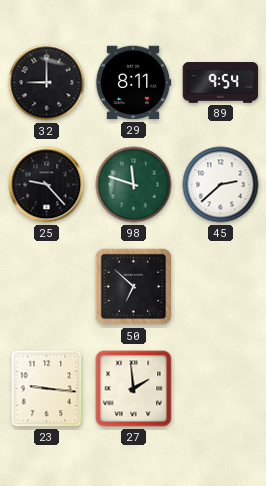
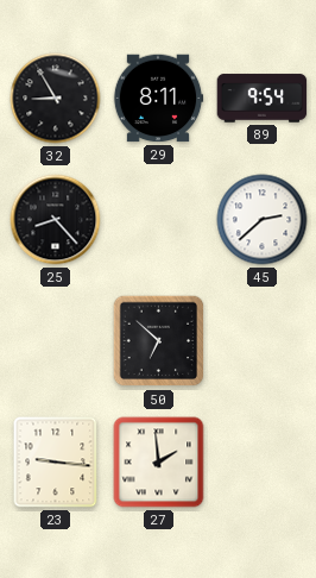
32: 9:00 -> 8:55
25: 9:23 -> 8:23
98: 11:48 -> none
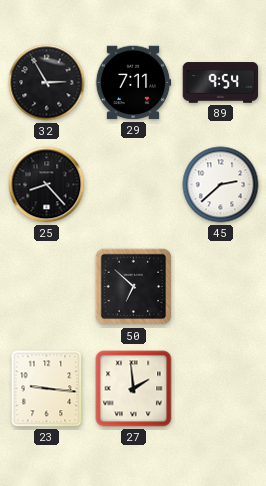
32: 8:55 -> 2:55
29: 8:11 -> 7:11
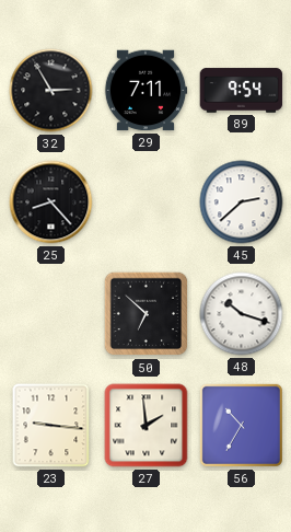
48: none -> 10:18
56: none -> 10:35
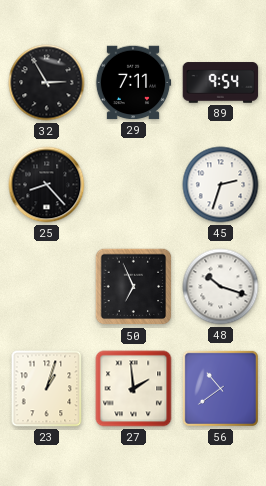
45: 2:38 -> 2:33
50: 6:52 -> 6:56
23: 9:16 -> 1:03
56: 10:35 -> 10:39
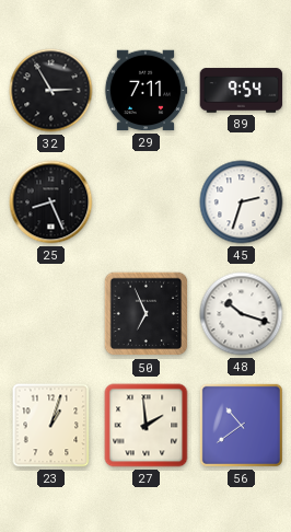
25: 8:23 -> 8:26
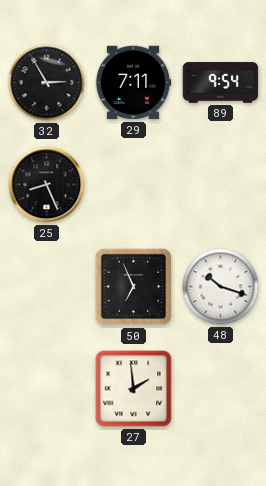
45: 2:33 -> none
23: 1:03 -> none
56: 10:39 -> none
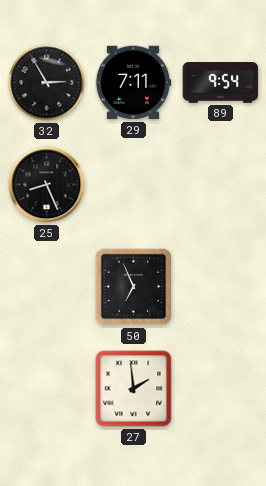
48: 10:18 -> none
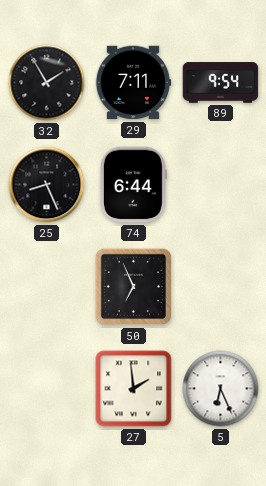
32: 2:55 -> 1:55
74: none -> 6:44
5: none -> 6:26
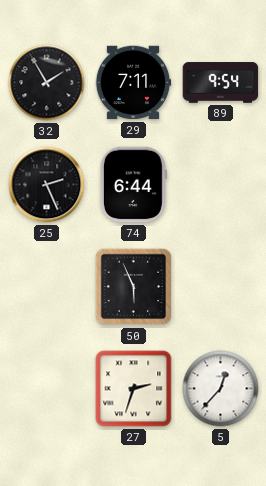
25: 8:26 -> 2:26
50: 6:56 -> 5:56
27: 1:59 -> 2:33
5: 6:26 -> 12:37
